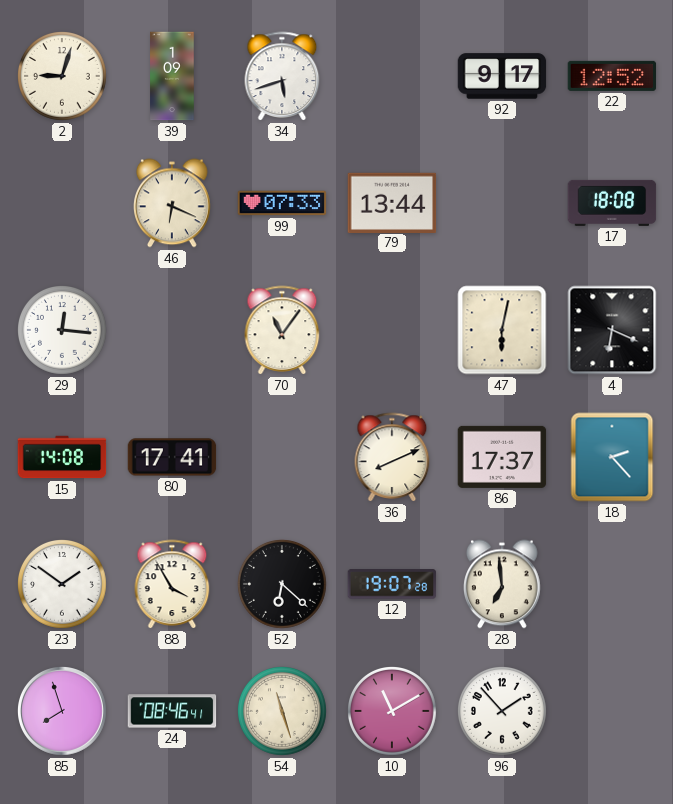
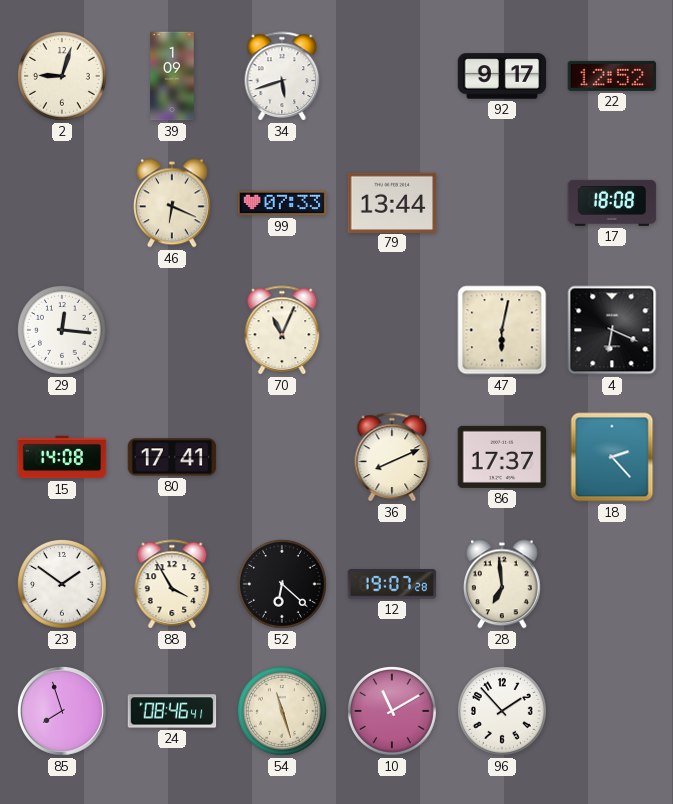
70: 11:06 -> 11:04
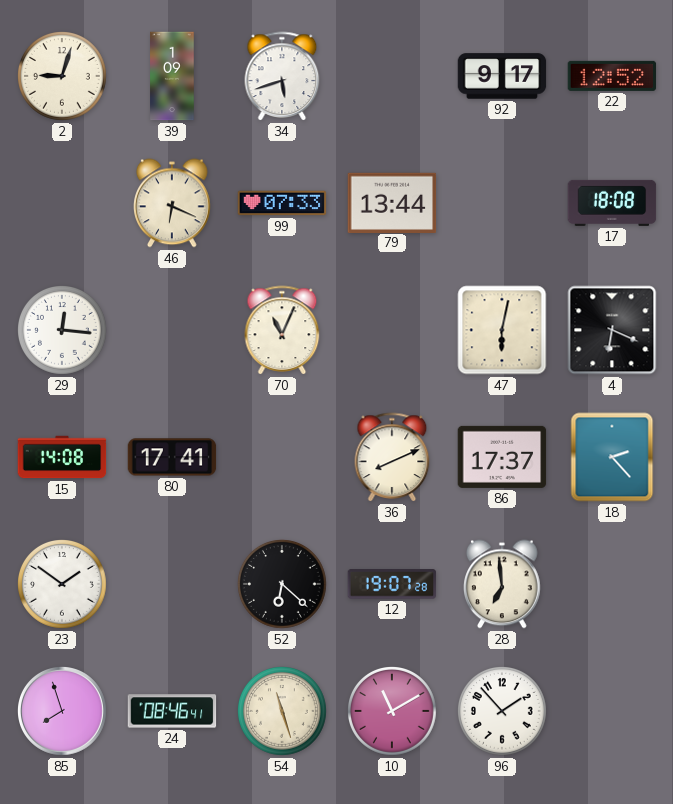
88: 3:55 -> none
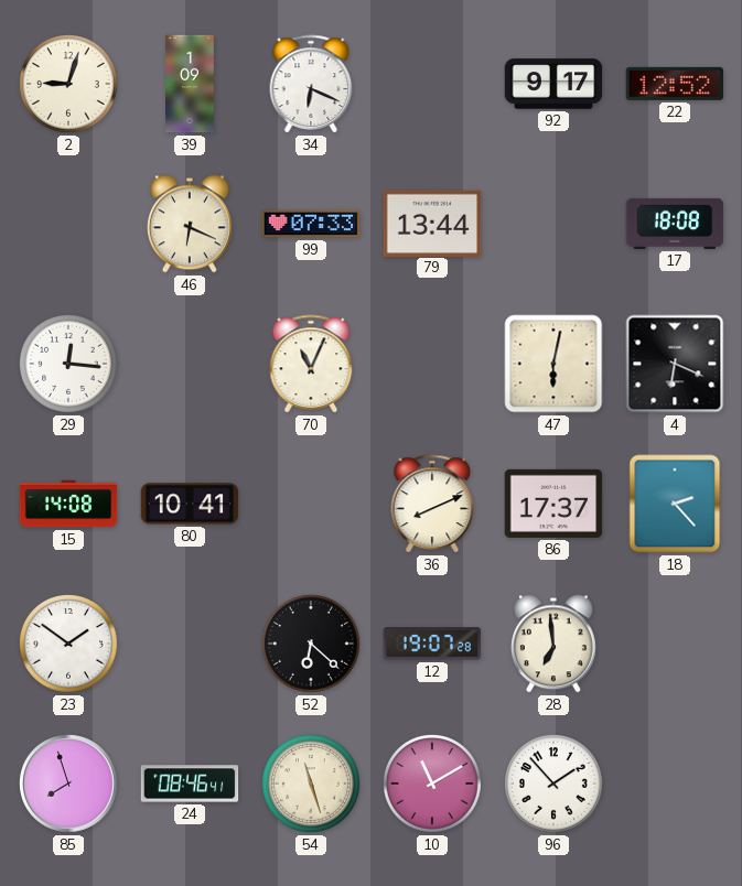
34: 5:42 -> 6:19
80: 17:41 -> 10:41
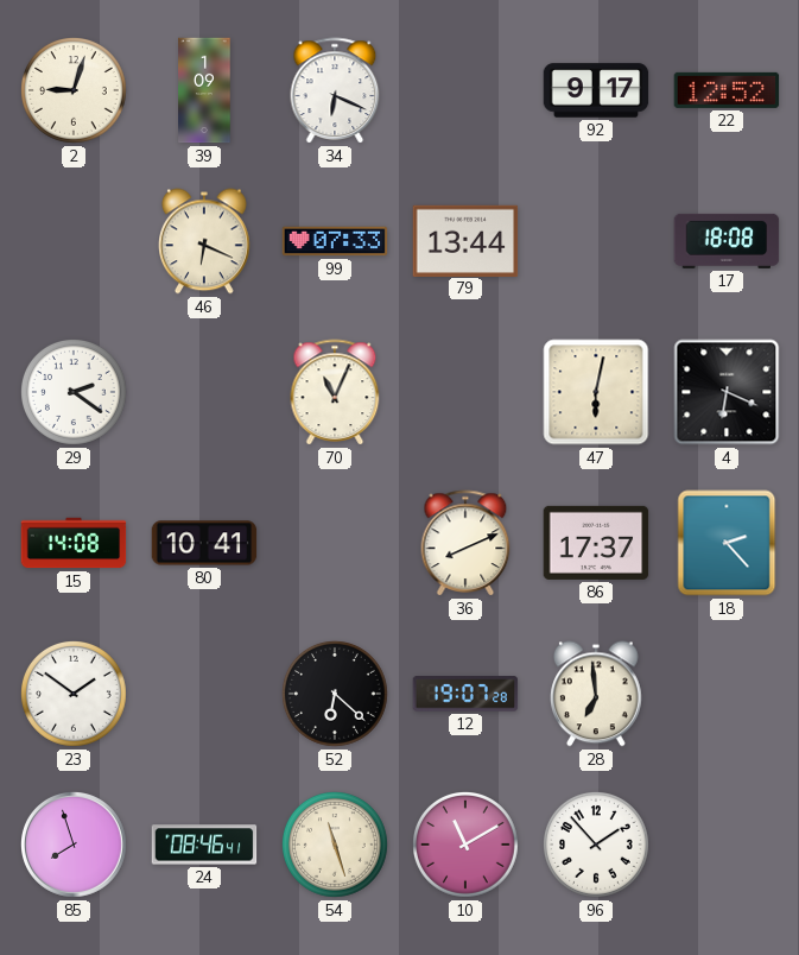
29: 12:16 -> 2:21
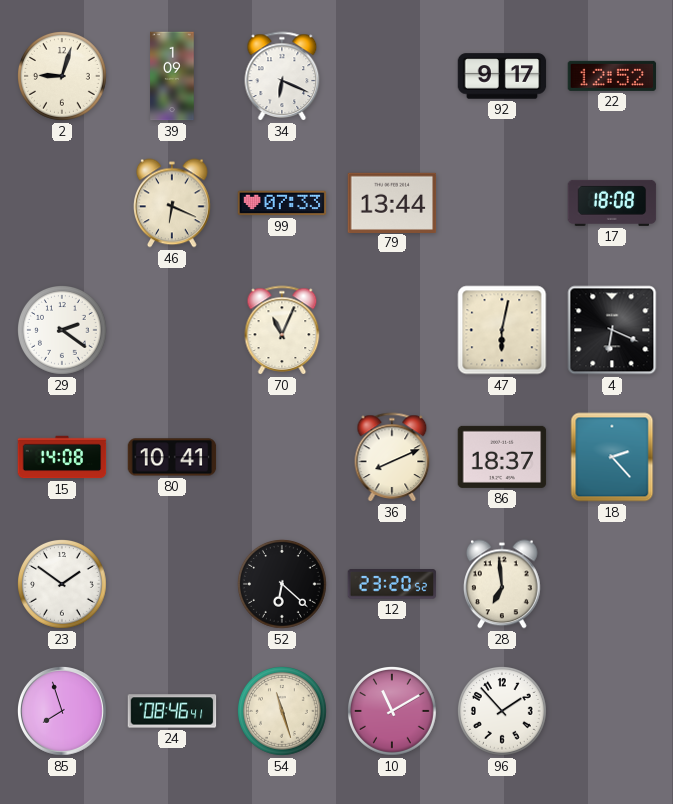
86: 17:37 -> 18:37
12: 19:07 -> 23:20
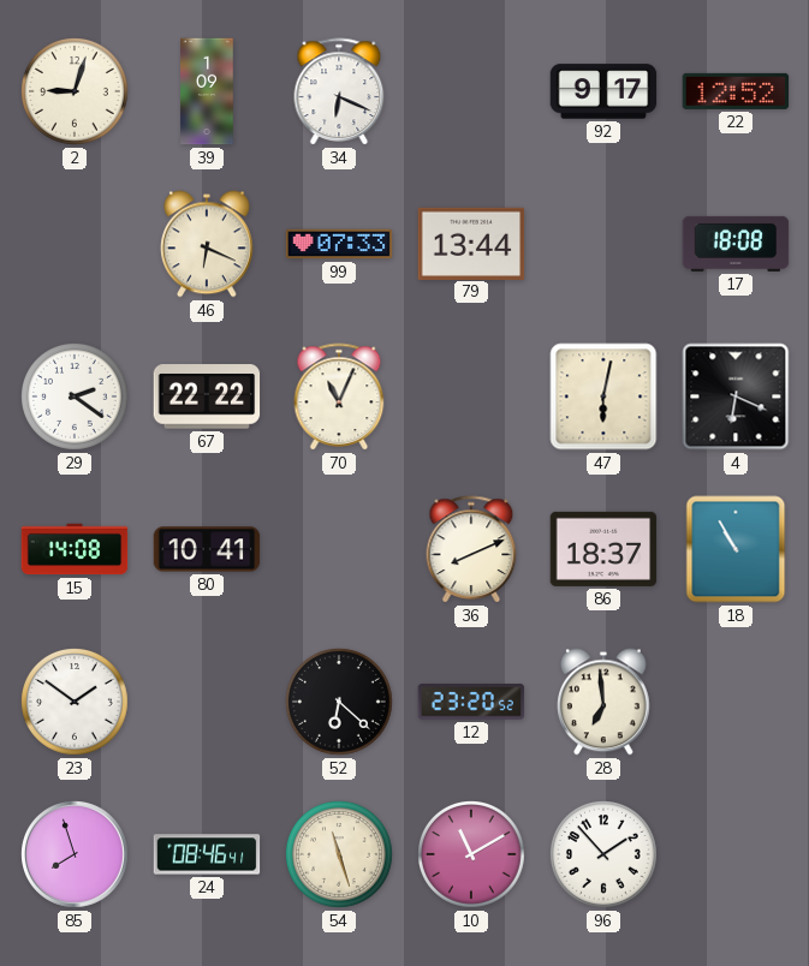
67: none -> 22:22
18: 2:23 -> 10:55
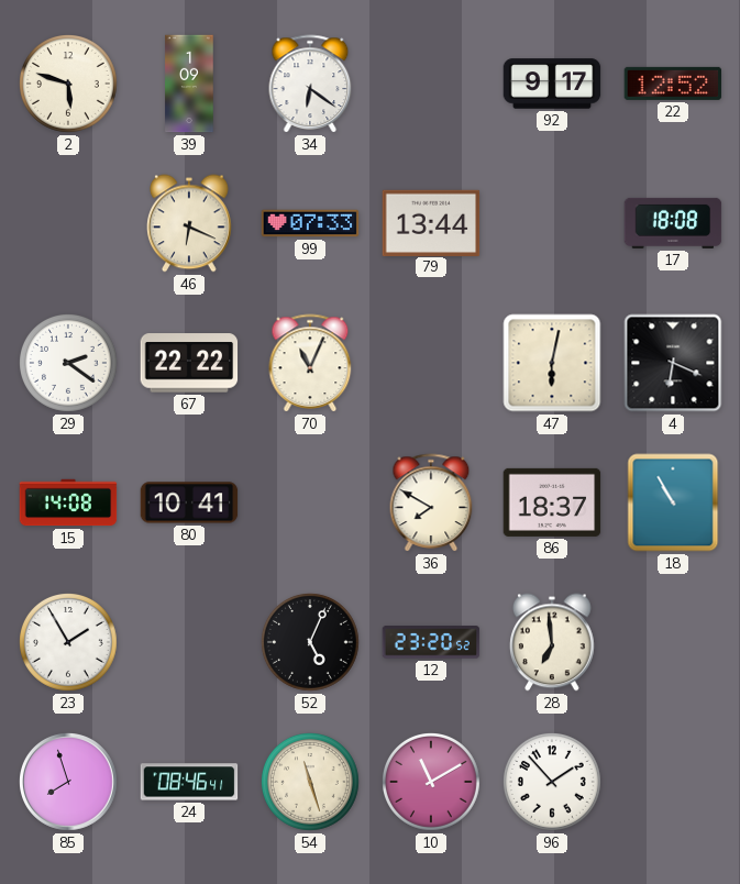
2: 9:03 -> 5:48
34: 6:19 -> 6:21
36: 8:11 -> 7:50
23: 1:51 -> 1:55
52: 6:22 -> 5:04
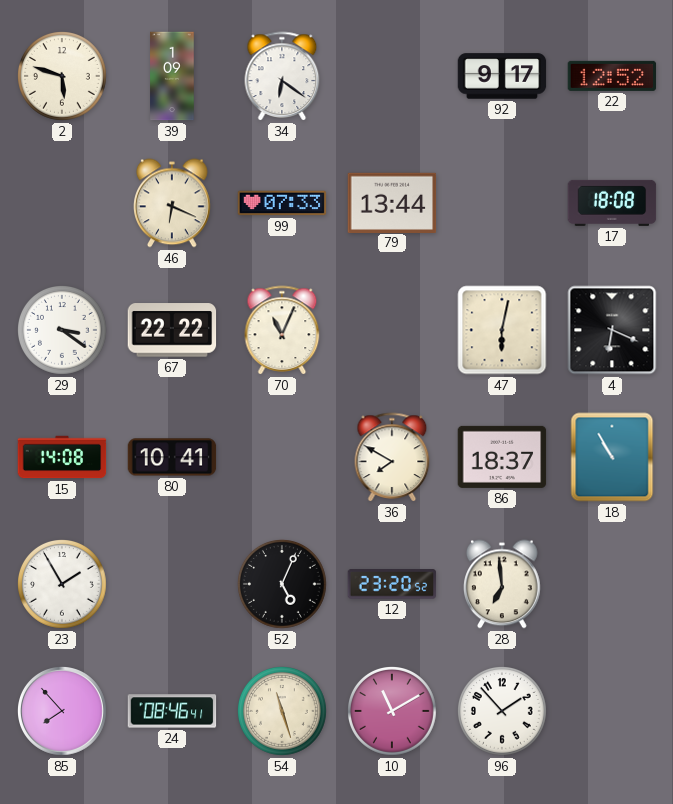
29: 2:21 -> 3:21
85: 7:57 -> 7:53
